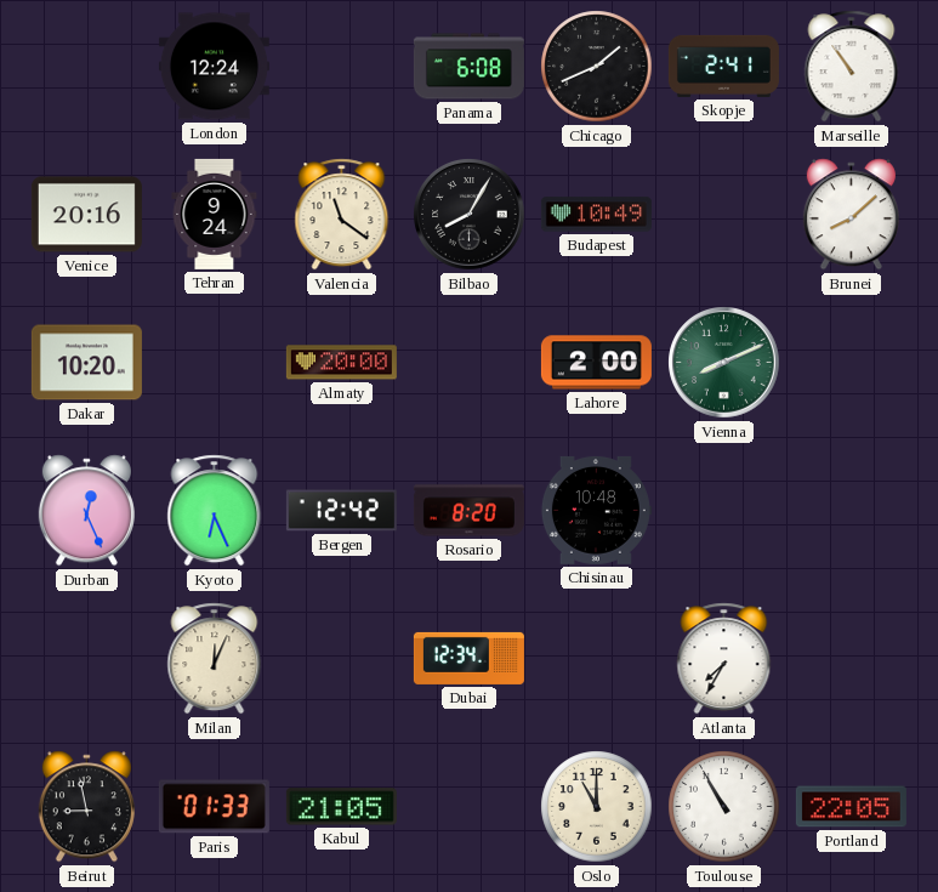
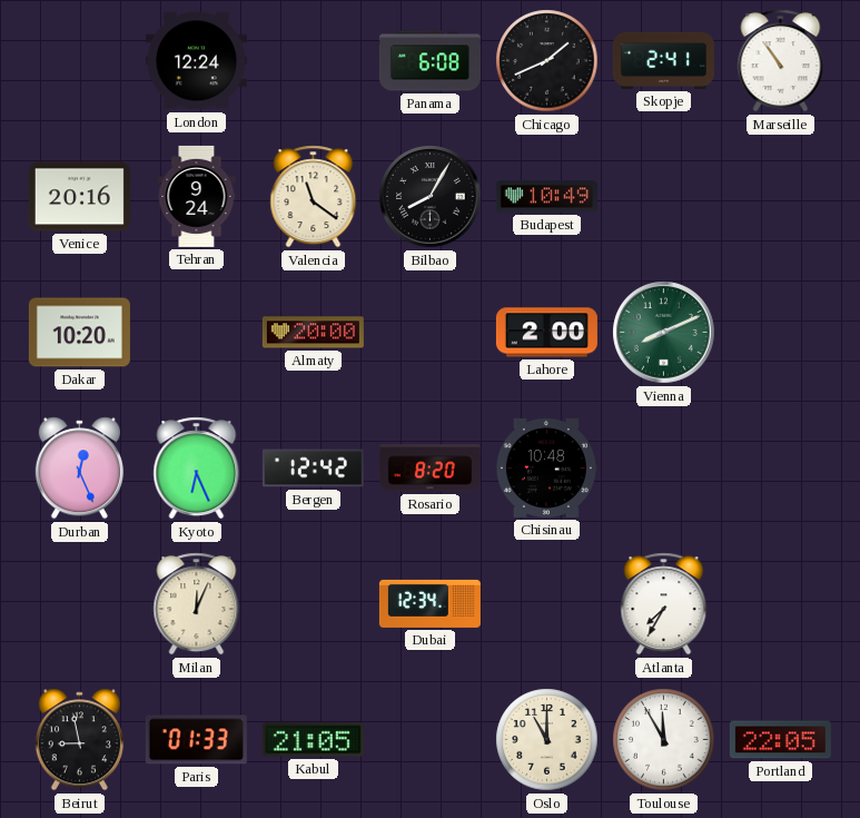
Brunei: 8:08 -> none
Toulouse: 10:55 -> 11:55
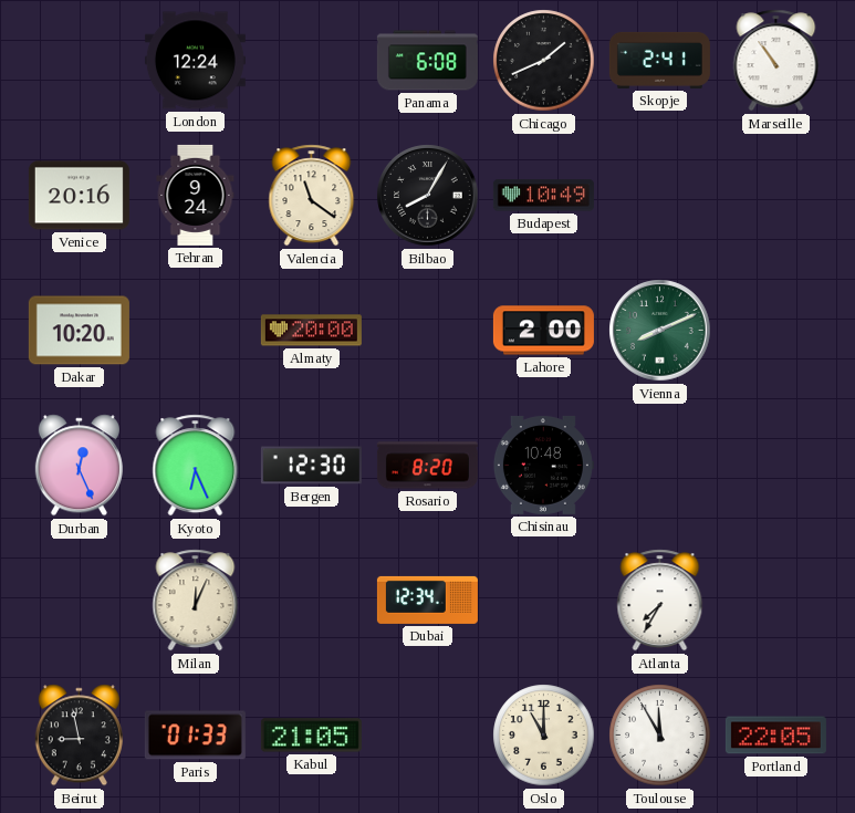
Bergen: 12:42 -> 12:30
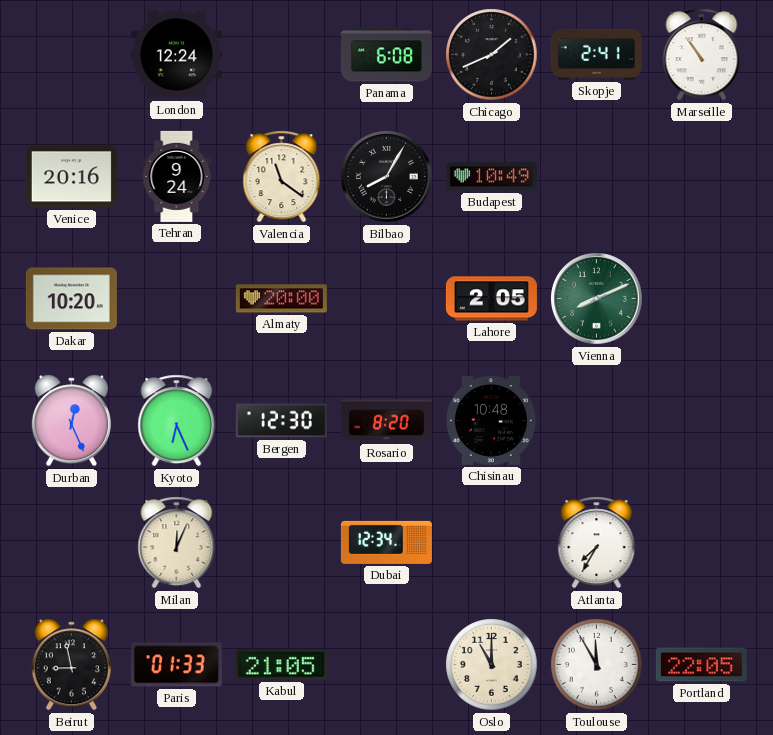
Lahore: 2:00 -> 2:05
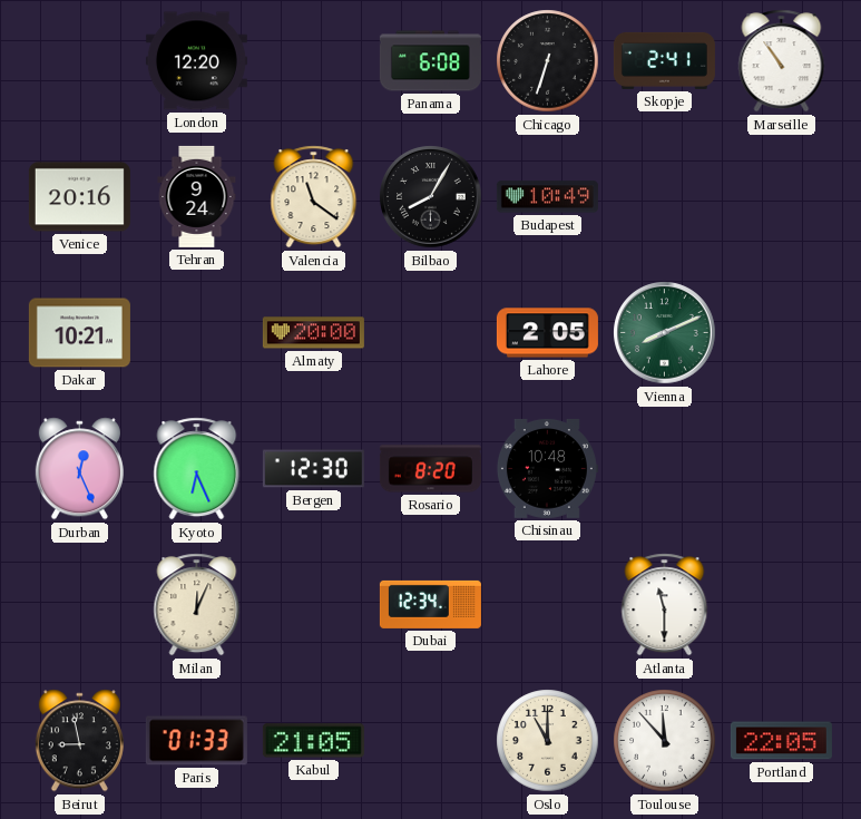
London: 12:24 -> 12:20
Chicago: 1:41 -> 6:33
Dakar: 10:20 -> 10:21
Atlanta: 7:35 -> 11:30
Toulouse: 11:55 -> 11:53
